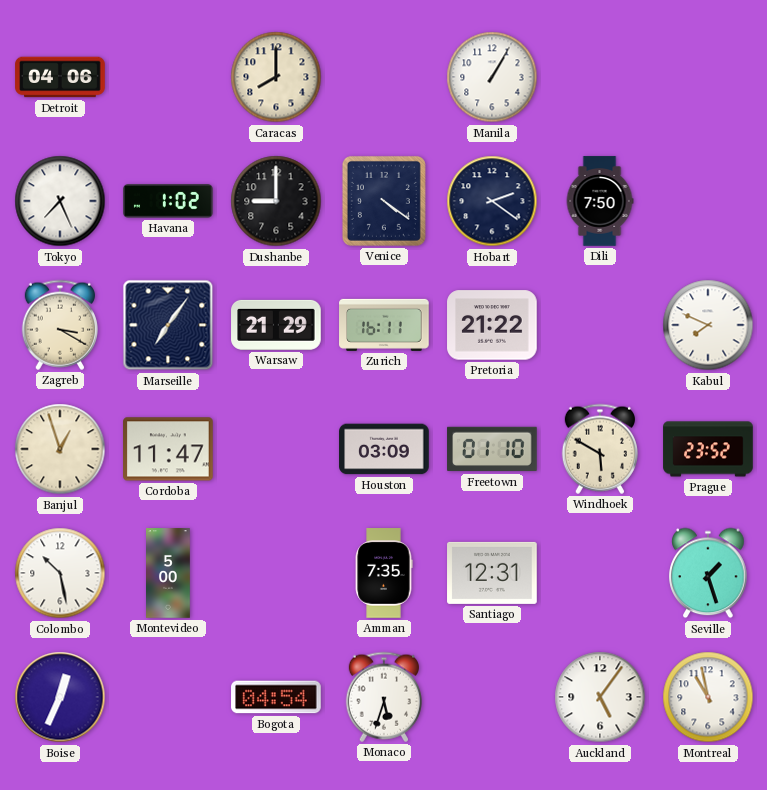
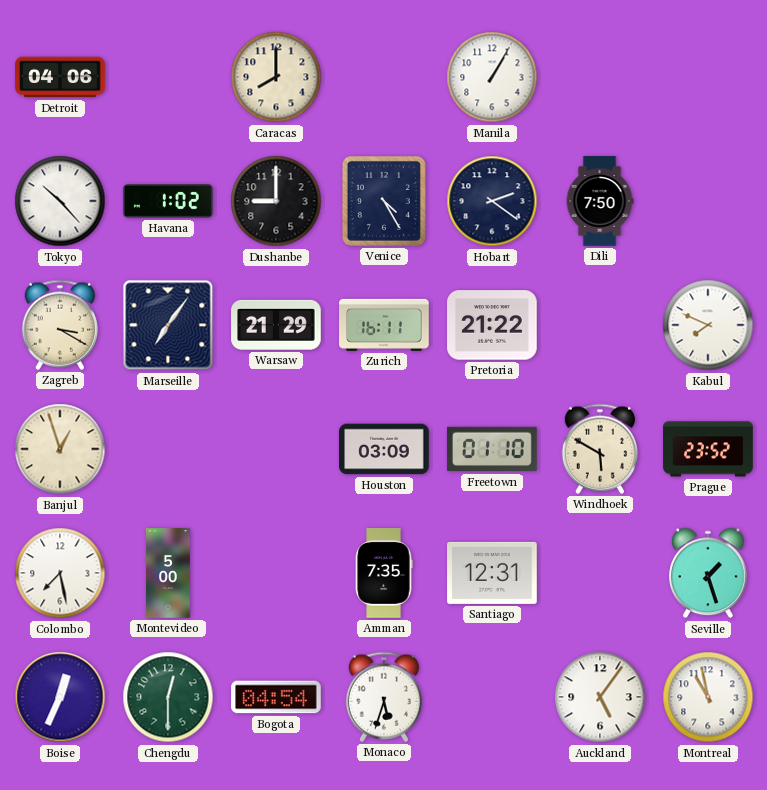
Tokyo: 7:26 -> 10:23
Venice: 4:21 -> 4:25
Cordoba: 11:47 -> none
Colombo: 10:28 -> 7:28
Chengdu: none -> 12:30
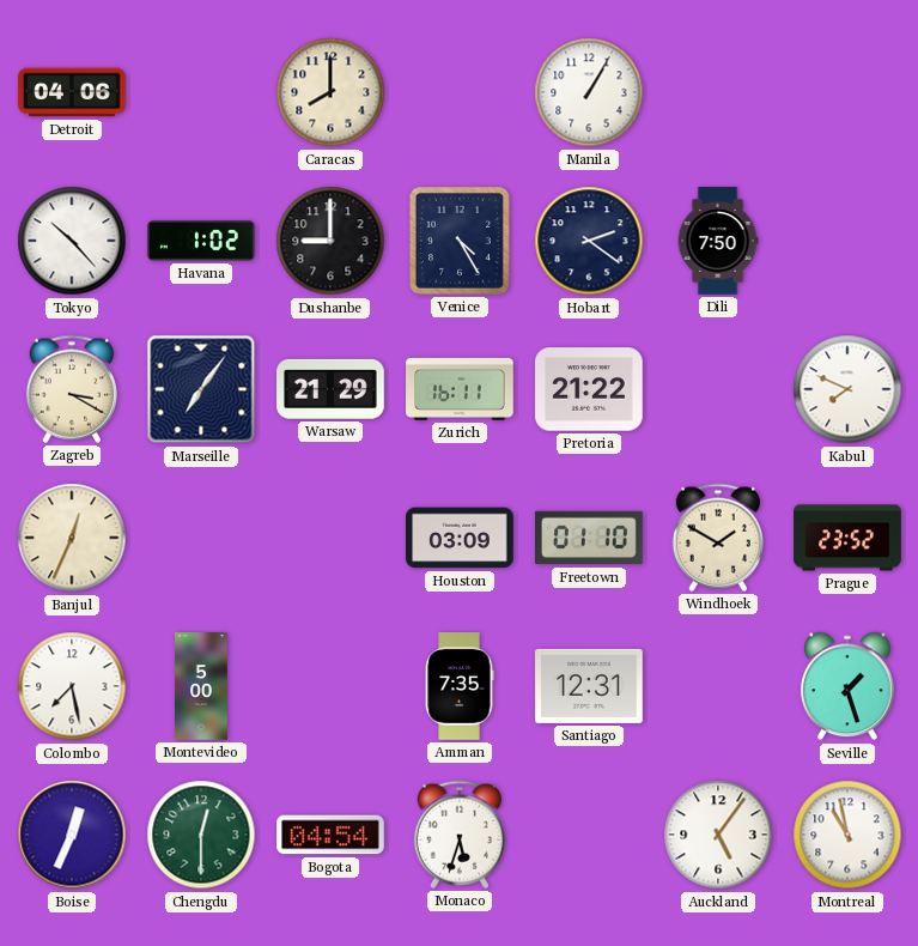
Banjul: 12:57 -> 12:34
Windhoek: 5:50 -> 1:50
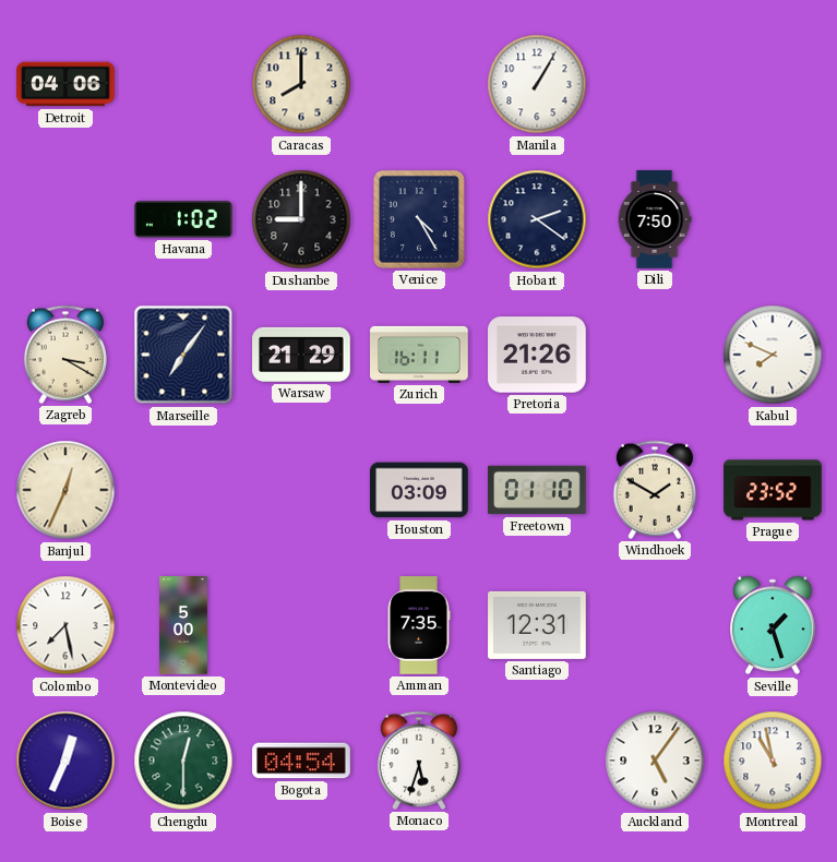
Tokyo: 10:23 -> none
Pretoria: 21:22 -> 21:26
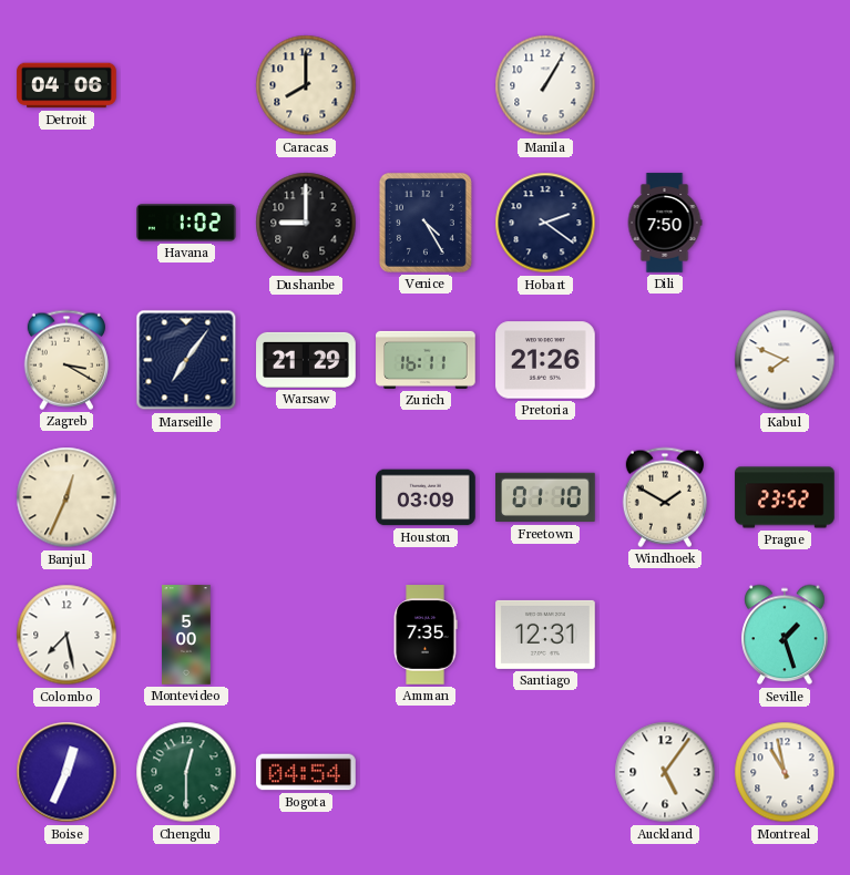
Monaco: 5:33 -> none
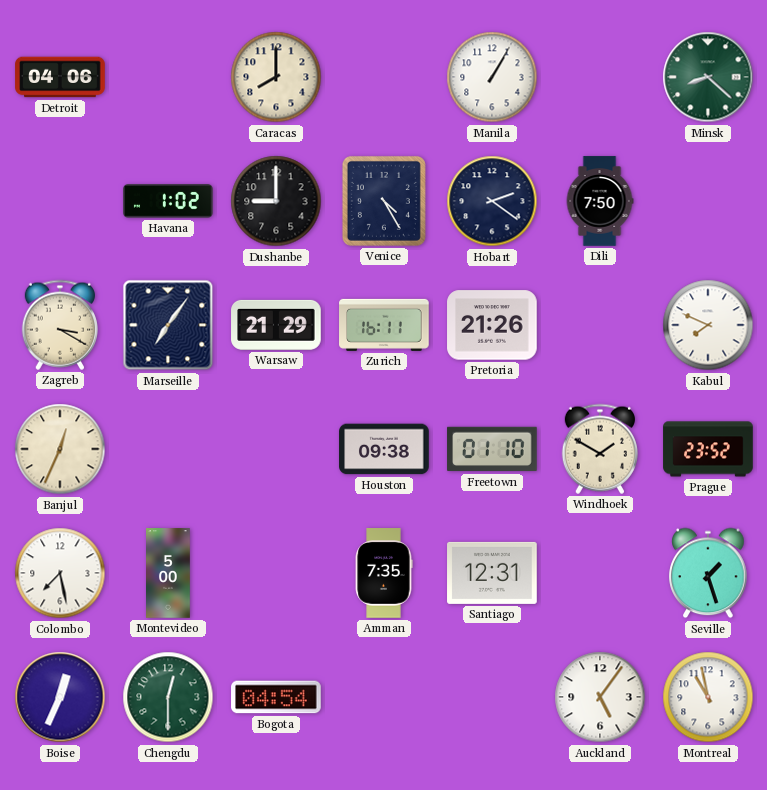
Minsk: none -> 8:22
Houston: 03:09 -> 09:38
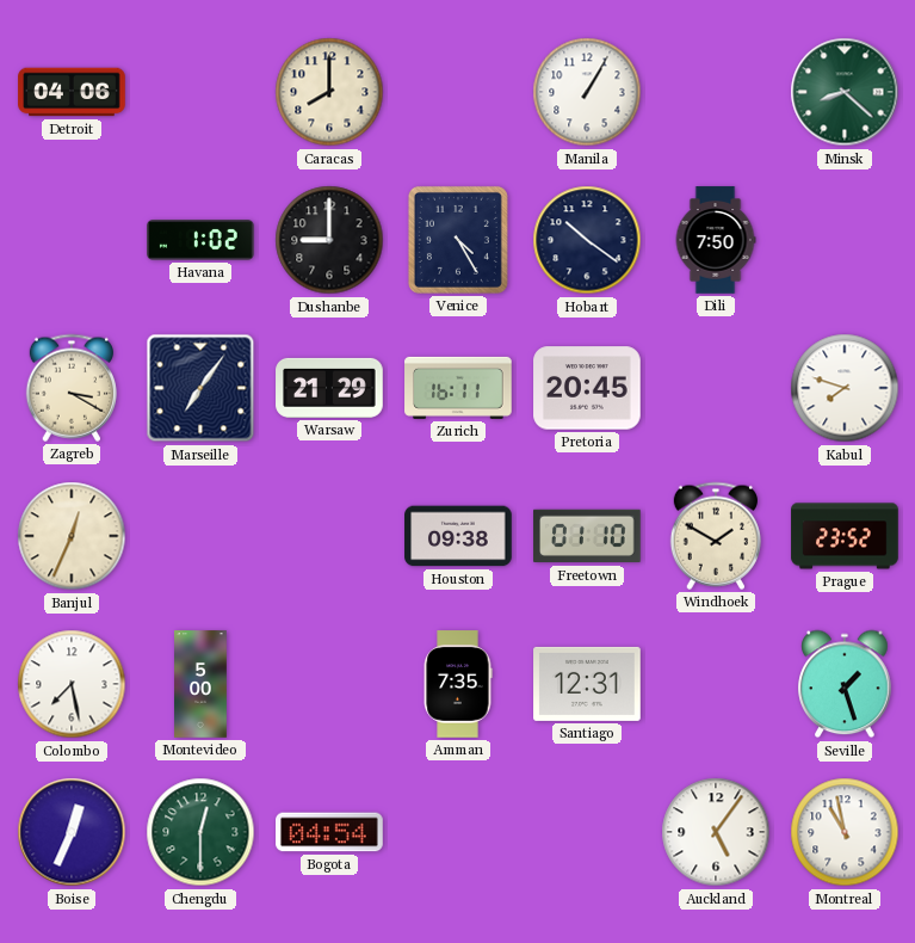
Hobart: 2:21 -> 10:21
Pretoria: 21:26 -> 20:45
Kabul: 7:49 -> 7:48
